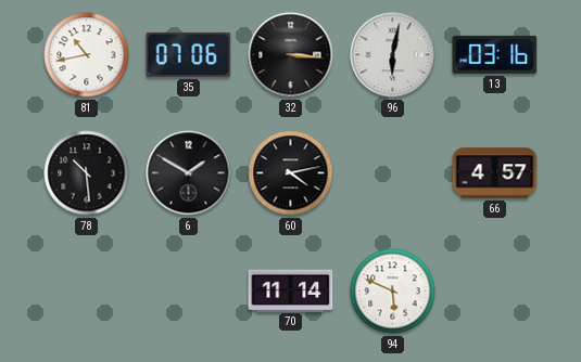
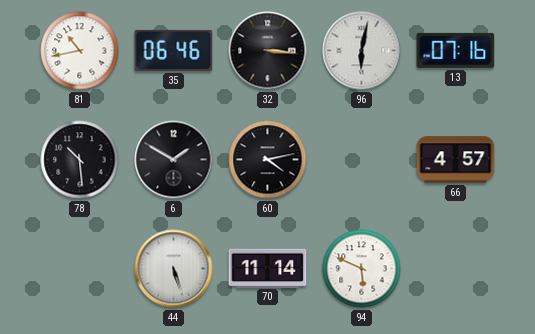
35: 07:06 -> 06:46
13: 03:16 -> 07:16
44: none -> 5:27
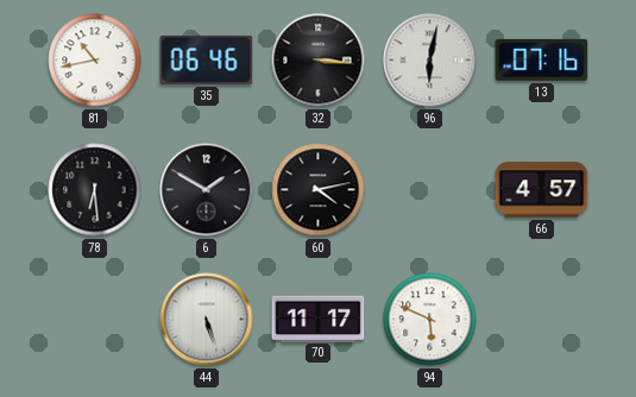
78: 10:29 -> 6:29
70: 11:14 -> 11:17
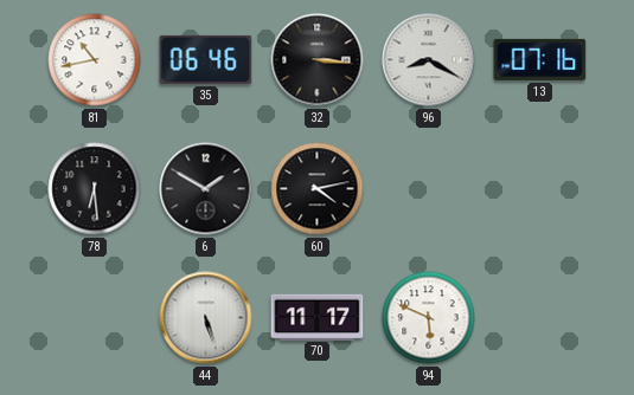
96: 6:02 -> 8:20
66: 4:57 -> none
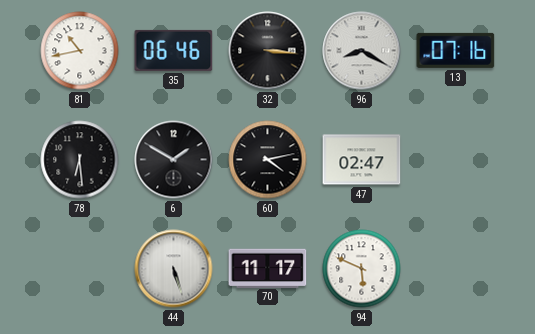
47: none -> 02:47
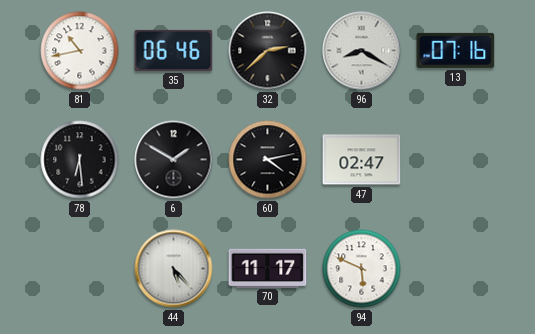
32: 3:16 -> 2:38
44: 5:27 -> 5:23
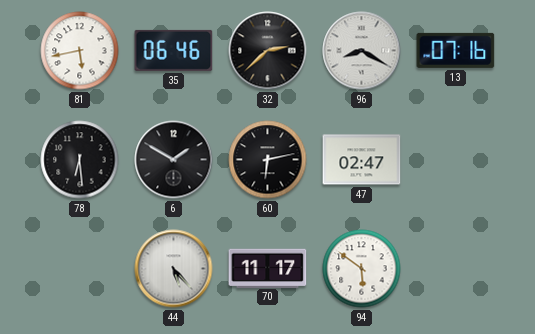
81: 10:43 -> 5:43
60: 4:13 -> 6:13
94: 5:49 -> 5:51
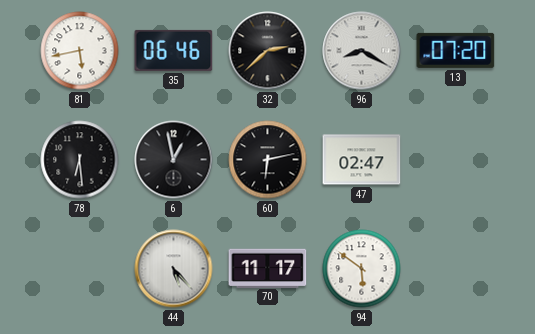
13: 07:16 -> 07:20
6: 1:50 -> 12:58
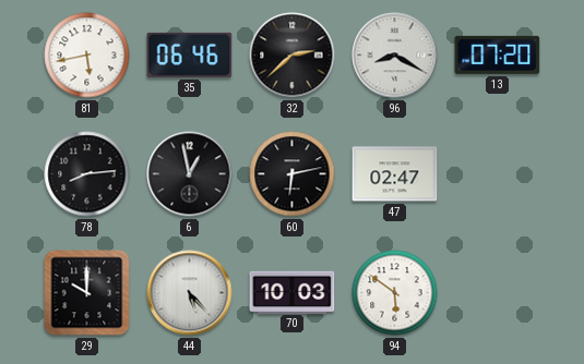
78: 6:29 -> 8:14
29: none -> 10:00
70: 11:17 -> 10:03
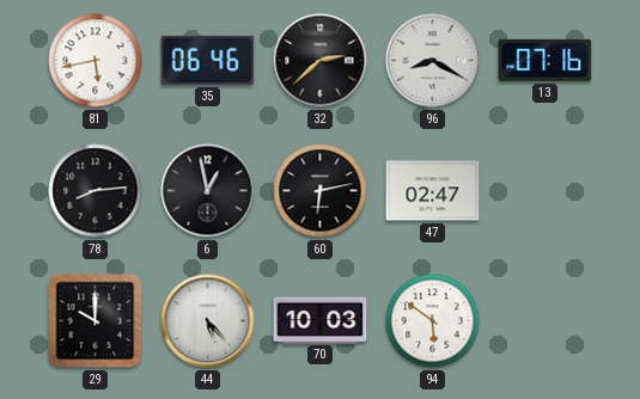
13: 07:20 -> 07:16
